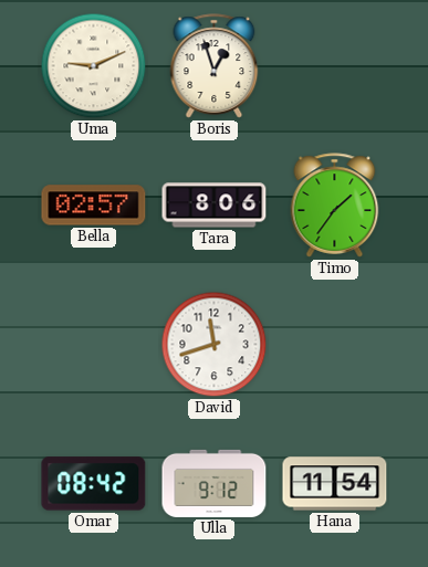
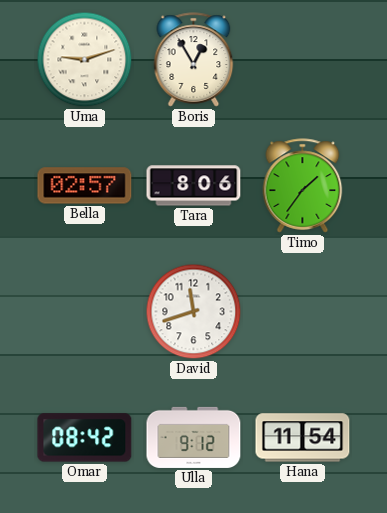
Uma: 9:11 -> 9:12
Boris: 12:57 -> 12:55
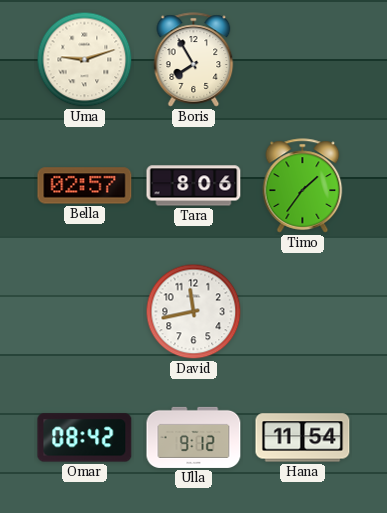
Boris: 12:55 -> 7:55
David: 11:42 -> 11:43
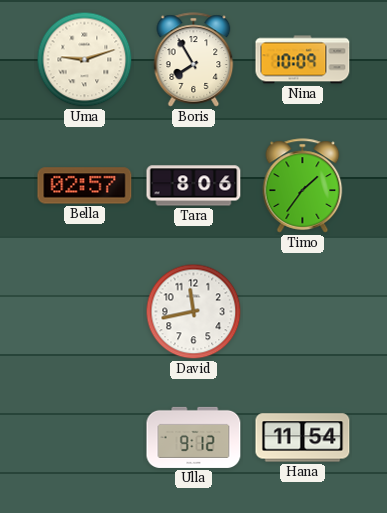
Nina: none -> 10:09
Omar: 08:42 -> none
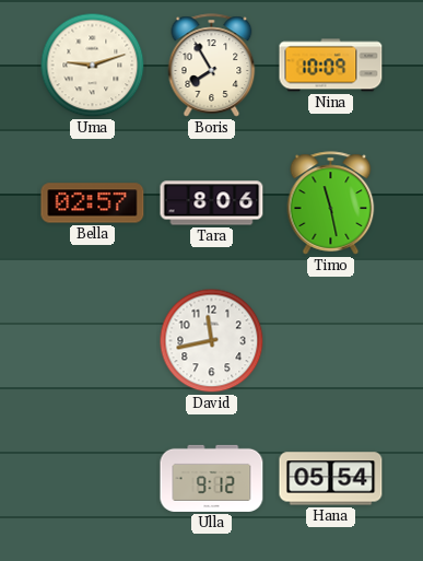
Timo: 1:36 -> 11:28
Hana: 11:54 -> 05:54
